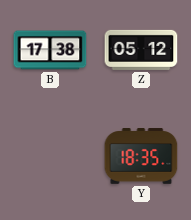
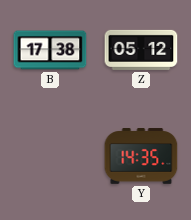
Y: 18:35 -> 14:35
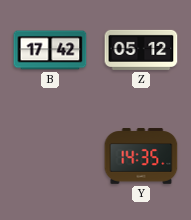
B: 17:38 -> 17:42
